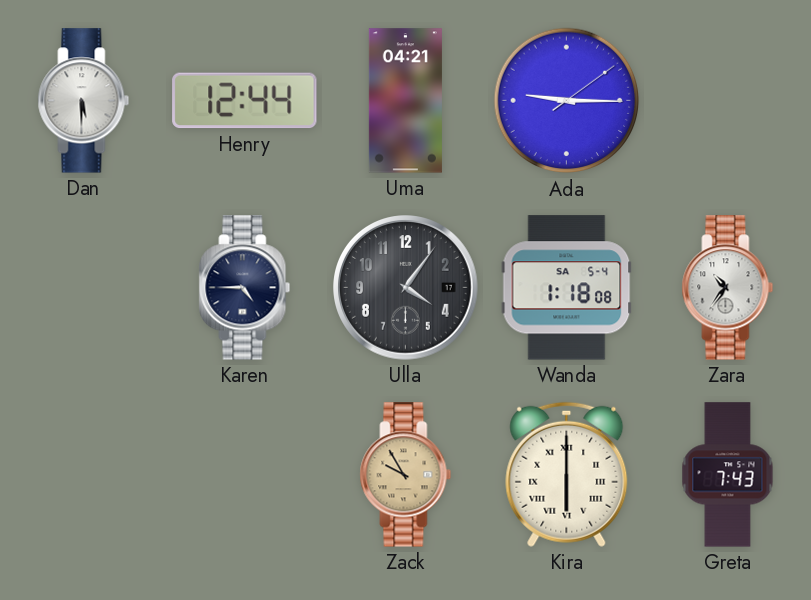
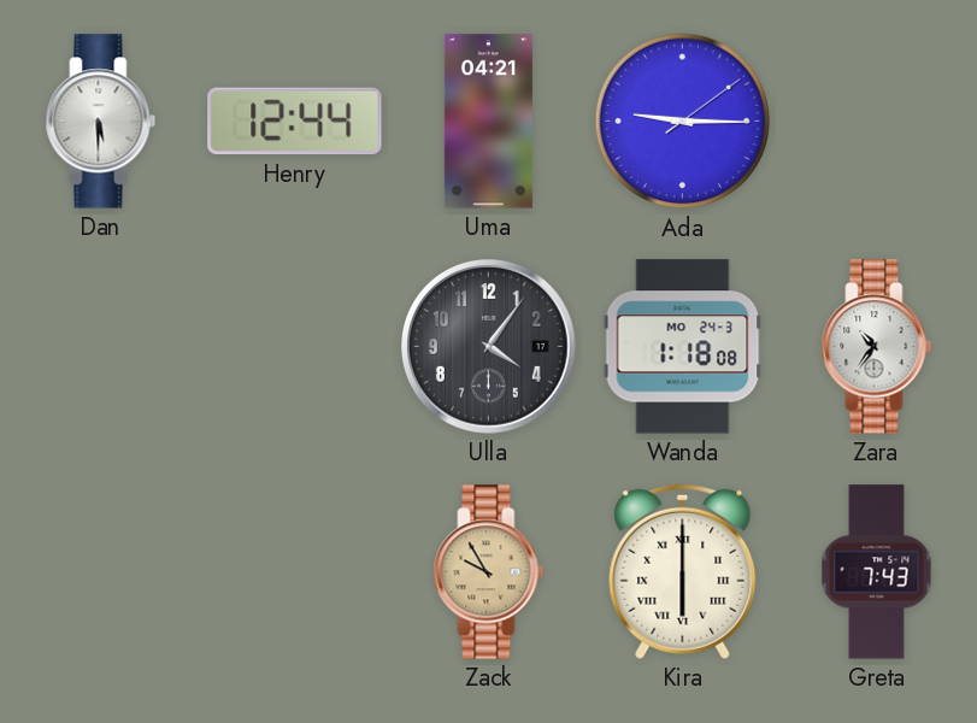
Karen: 4:45 -> none
Wanda date: SA 5-4 -> MO 24-3
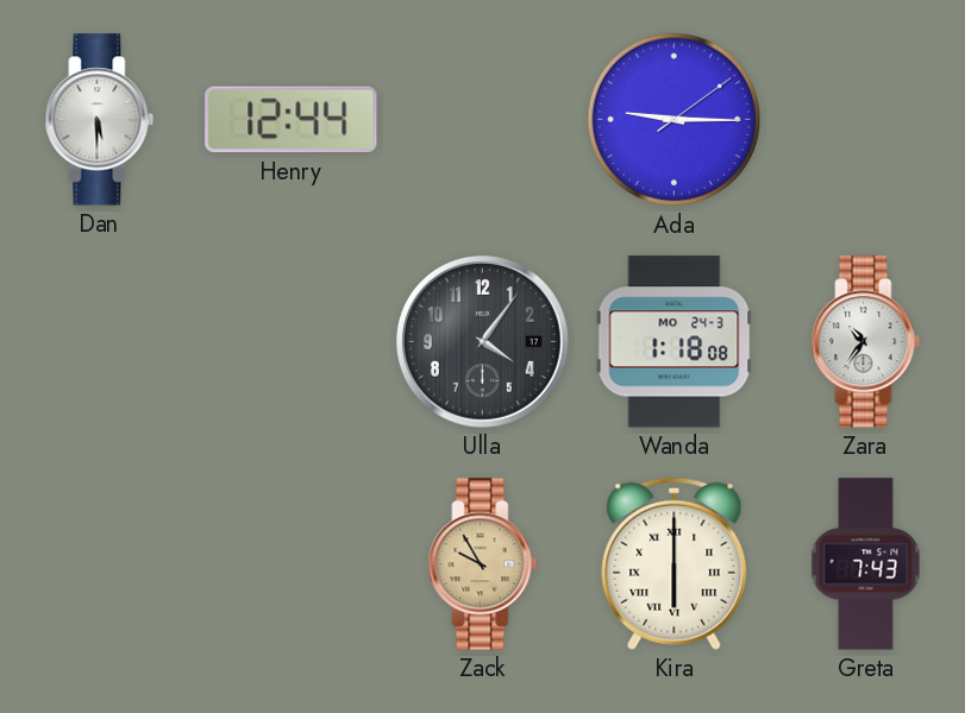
Uma: 04:21 -> none
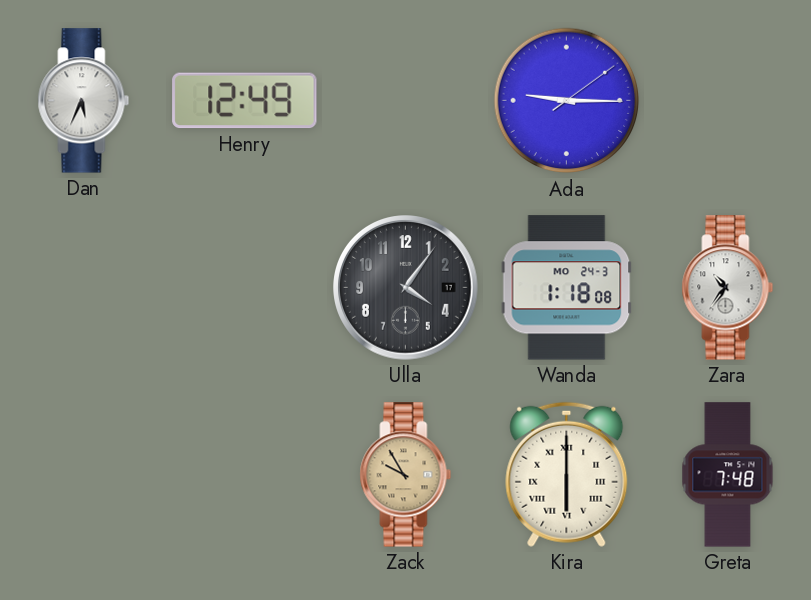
Dan: 5:30 -> 5:34
Henry: 12:44 -> 12:49
Greta: 7:43 -> 7:48
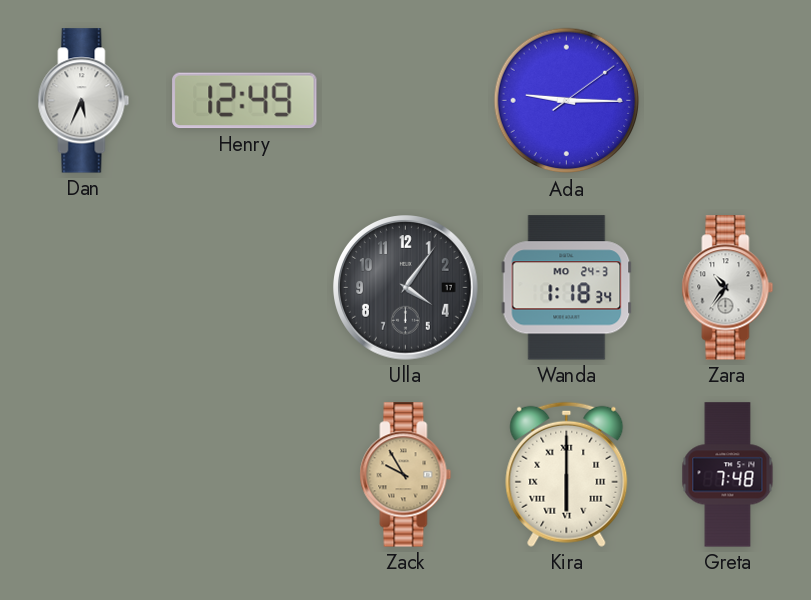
Wanda: 1:18:08 -> 1:18:34
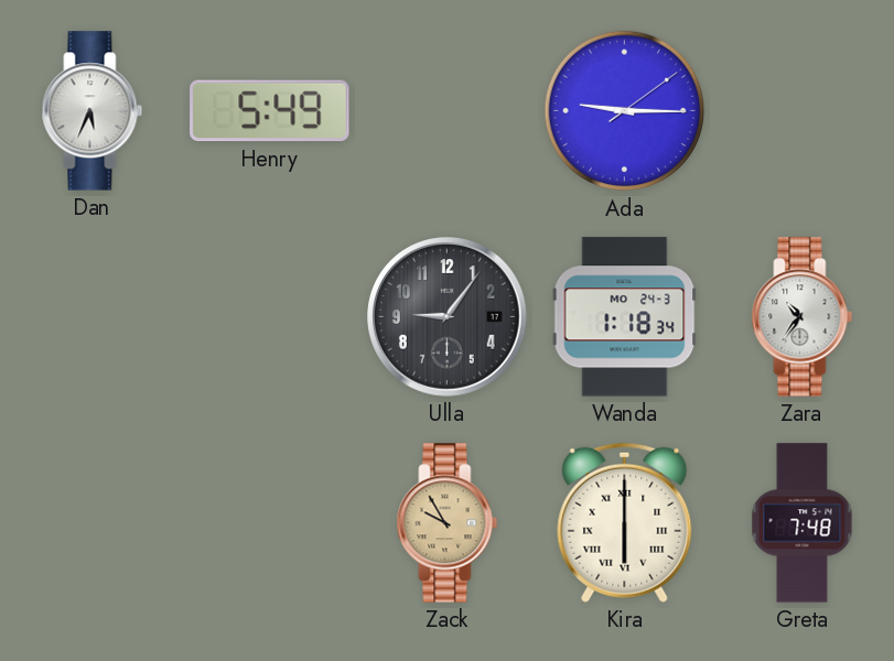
Henry: 12:49 -> 5:49
Ulla: 4:06 -> 9:06
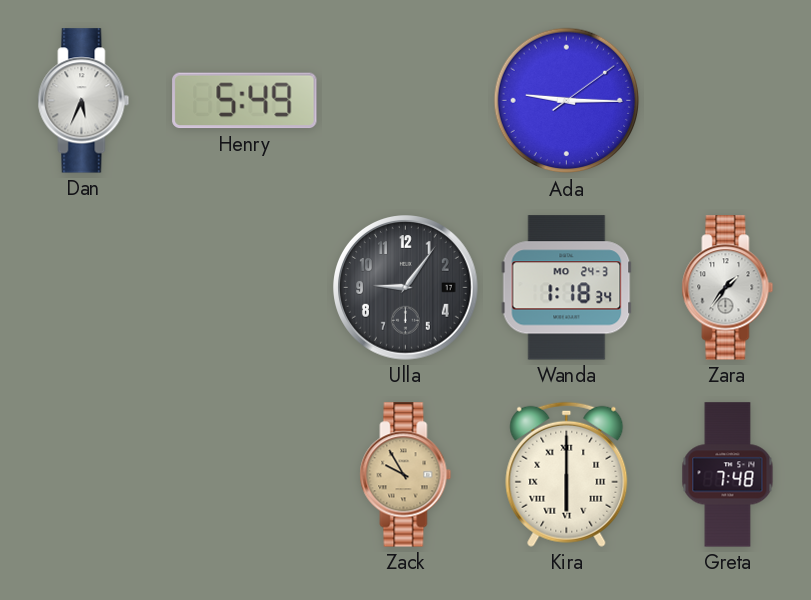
Zara: 10:36 -> 1:36
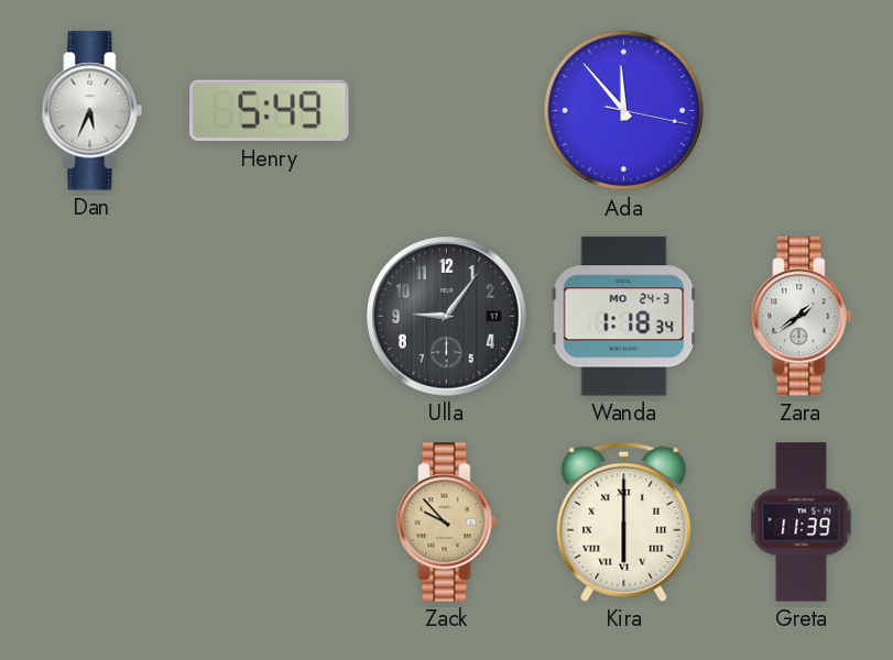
Ada: 9:15 -> 11:53
Zara: 1:36 -> 1:39
Zack: 9:55 -> 9:53
Greta: 7:48 -> 11:39
